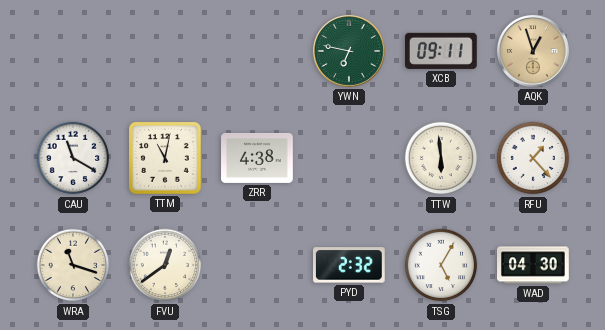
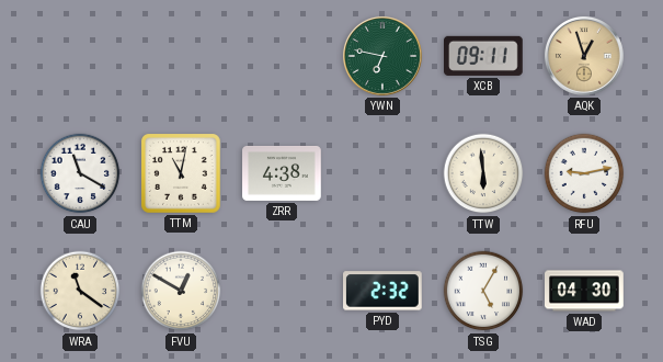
RFU: 1:23 -> 9:13
WRA: 11:18 -> 11:21
FVU: 12:39 -> 12:50
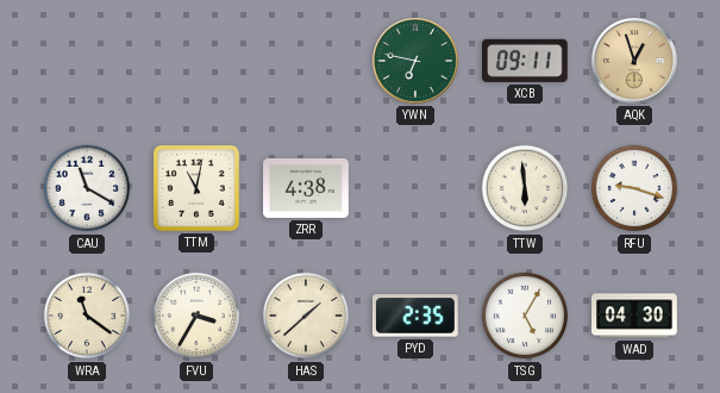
RFU: 9:13 -> 9:18
FVU: 12:50 -> 3:35
HAS: none -> 1:38
PYD: 2:32 -> 2:35
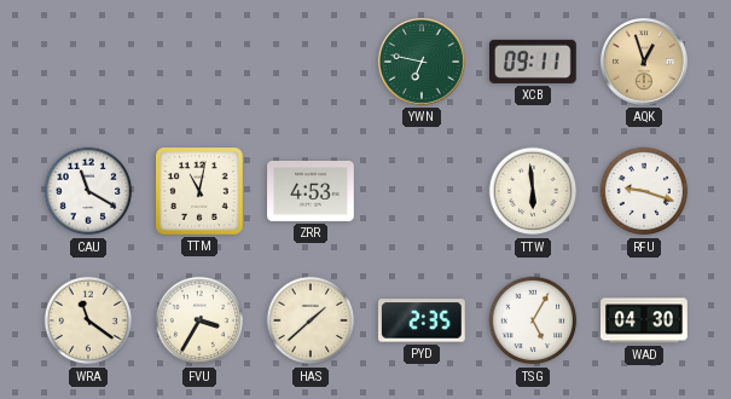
ZRR: 4:38 -> 4:53
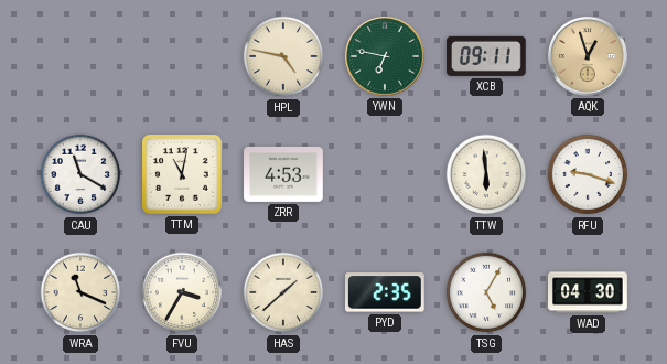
HPL: none -> 4:47
WRA: 11:21 -> 11:19
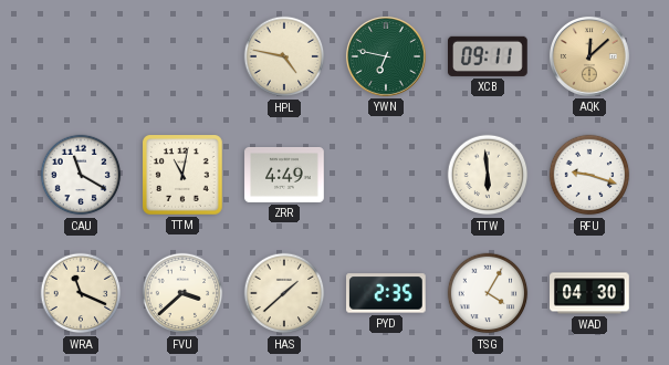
AQK: 12:57 -> 12:08
ZRR: 4:53 -> 4:49
FVU: 3:35 -> 3:38
TSG: 5:05 -> 4:05
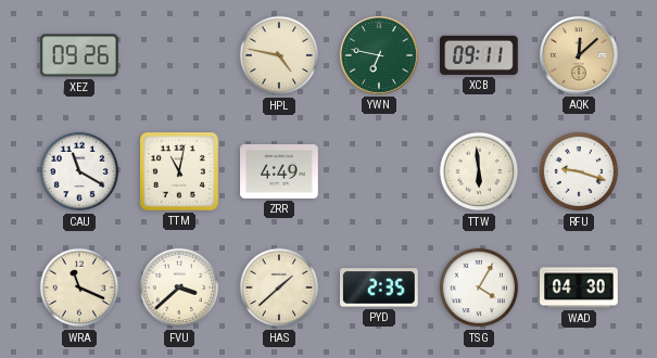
XEZ: none -> 09:26
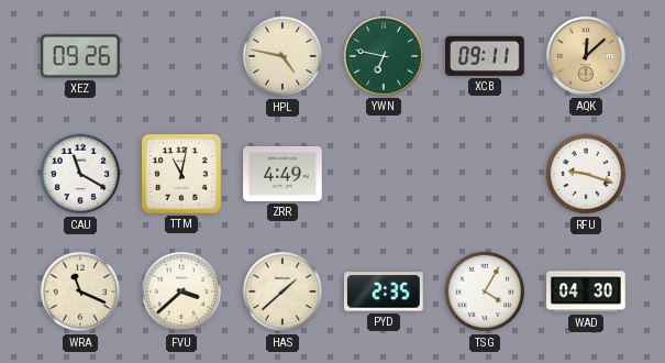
TTW: 5:59 -> none
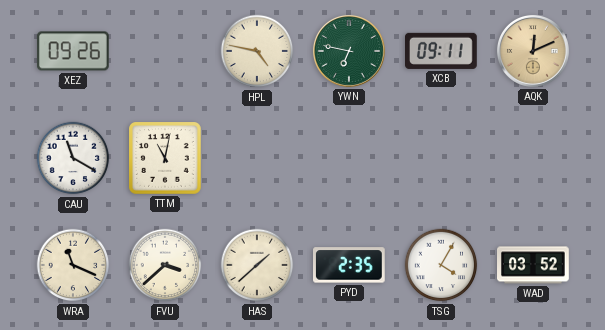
AQK: 12:08 -> 12:11
ZRR: 4:49 -> none
RFU: 9:18 -> none
WAD: 04:30 -> 03:52
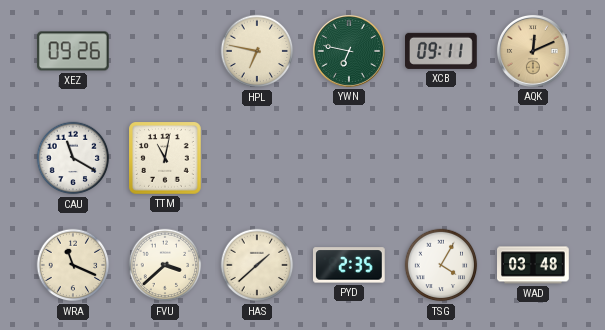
HPL: 4:47 -> 6:47
WAD: 03:52 -> 03:48
